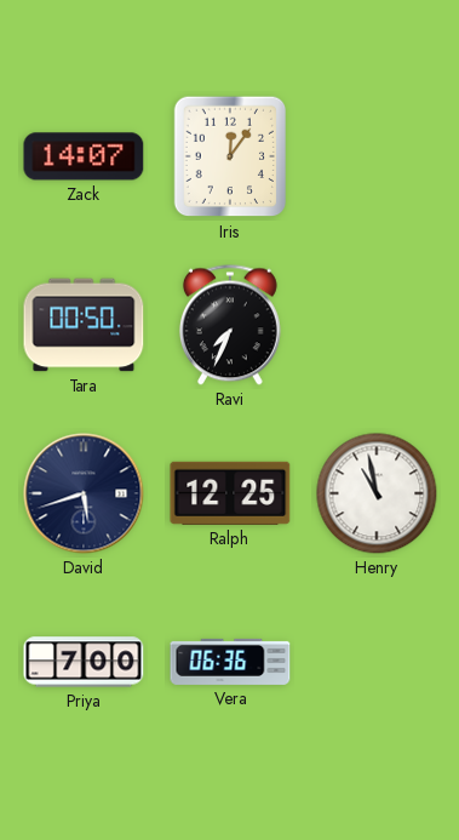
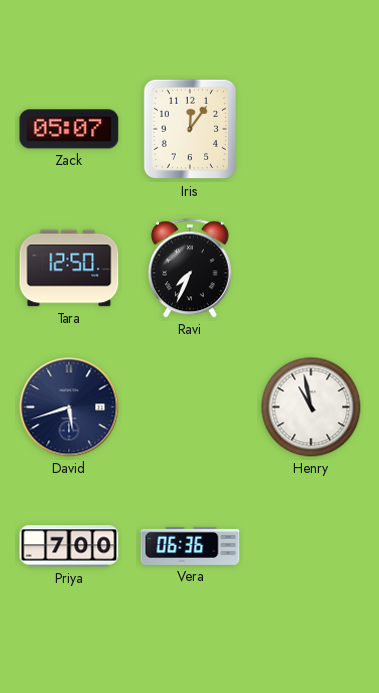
Zack: 14:07 -> 05:07
Tara: 00:50 -> 12:50
Ralph: 12:25 -> none
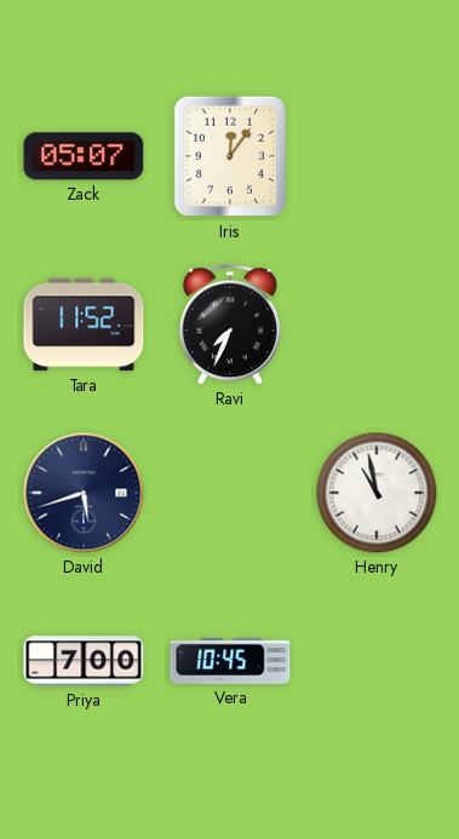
Tara: 12:50 -> 11:52
Vera: 06:36 -> 10:45
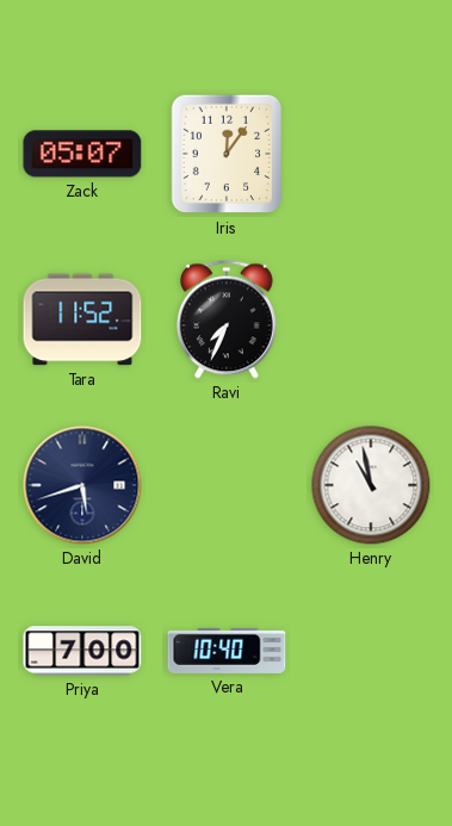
Vera: 10:45 -> 10:40
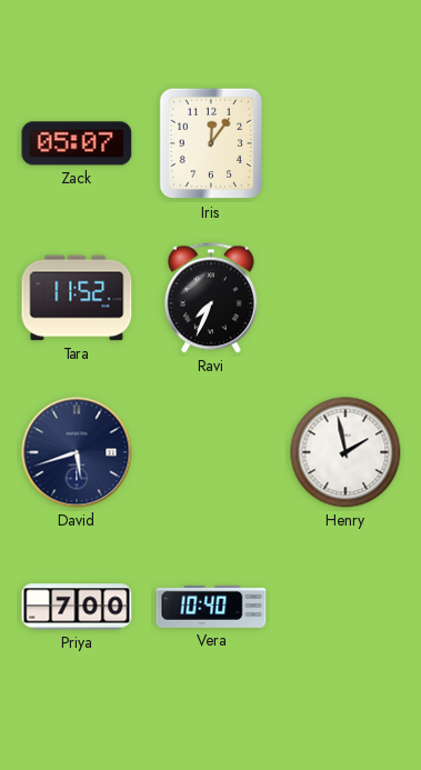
Henry: 10:58 -> 1:58
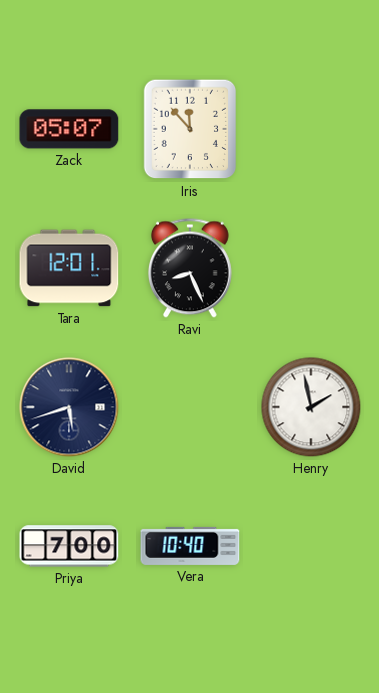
Iris: 12:06 -> 11:53
Tara: 11:52 -> 12:01
Ravi: 7:34 -> 8:26
